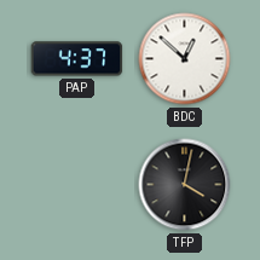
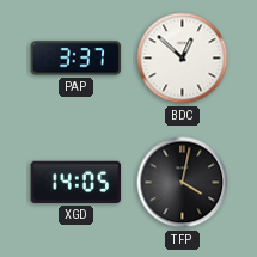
PAP: 4:37 -> 3:37
XGD: none -> 14:05
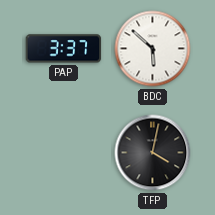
BDC: 12:52 -> 5:52
XGD: 14:05 -> none
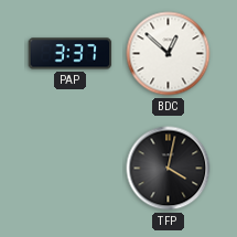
BDC: 5:52 -> 12:52
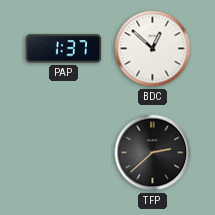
PAP: 3:37 -> 1:37
TFP: 4:02 -> 2:38
